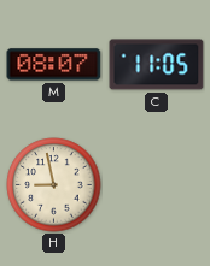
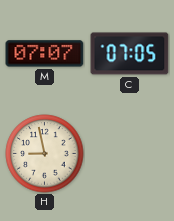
M: 08:07 -> 07:07
C: 11:05 -> 07:05
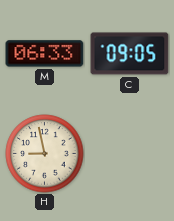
M: 07:07 -> 06:33
C: 07:05 -> 09:05
